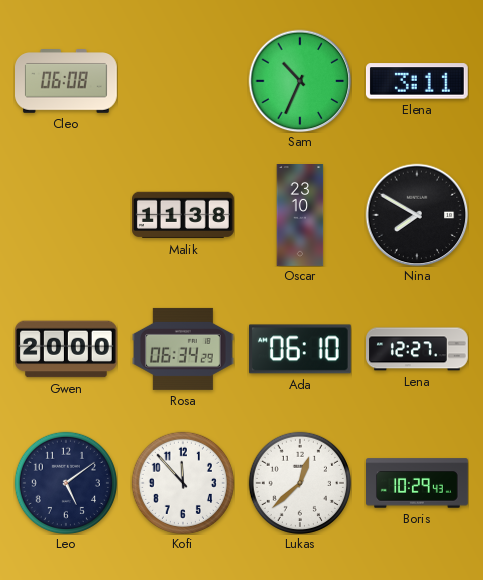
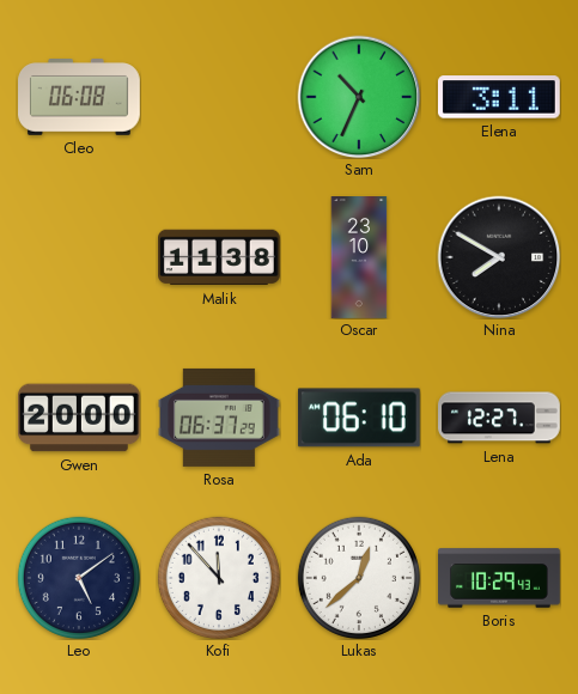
Rosa: 06:34 -> 06:37
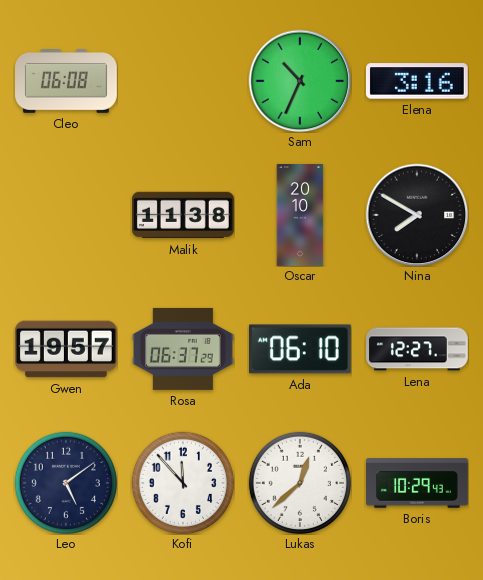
Elena: 3:11 -> 3:16
Oscar: 23:10 -> 20:10
Gwen: 20:00 -> 19:57
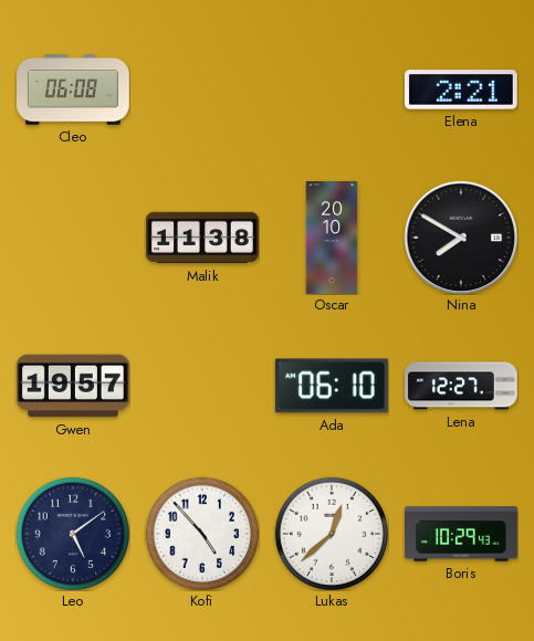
Sam: 10:34 -> none
Elena: 3:16 -> 2:21
Rosa: 06:37 -> none
Kofi: 11:53 -> 4:53
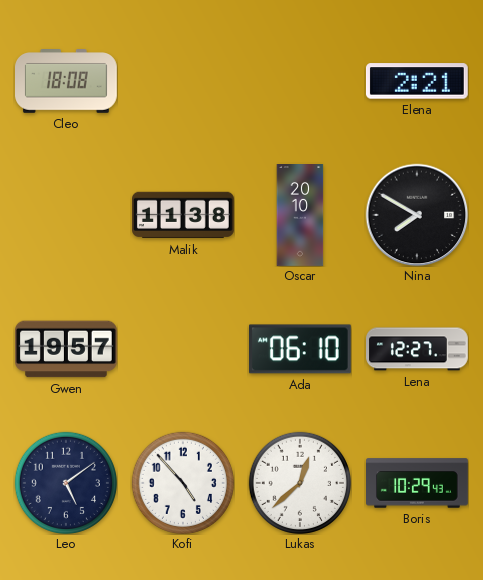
Cleo: 06:08 -> 18:08
